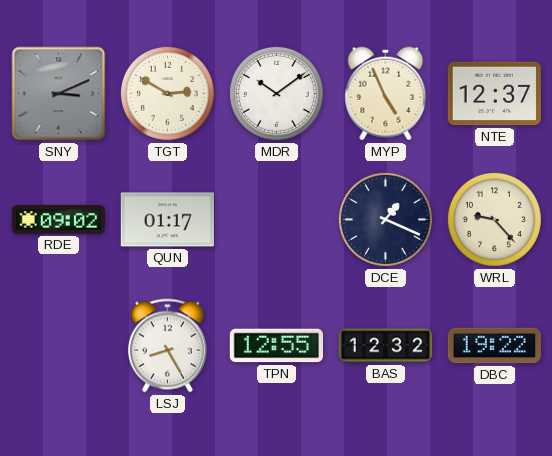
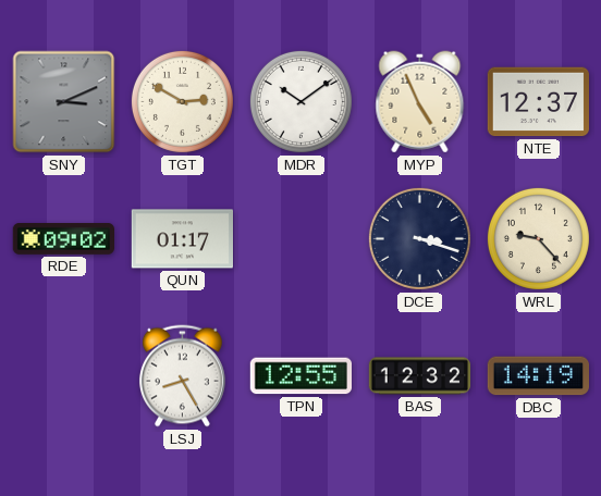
DCE: 1:19 -> 3:18
DBC: 19:22 -> 14:19
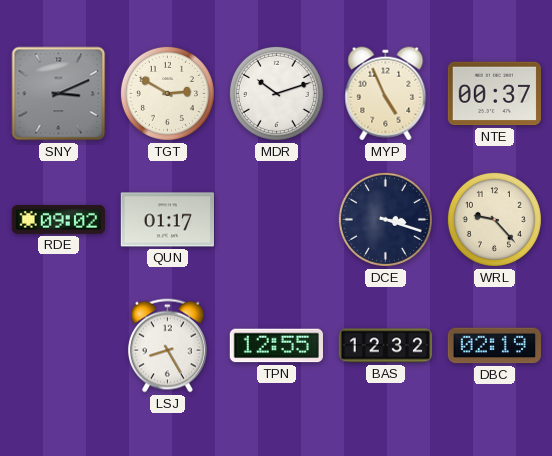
MDR: 10:09 -> 10:12
NTE: 12:37 -> 00:37
DBC: 14:19 -> 02:19
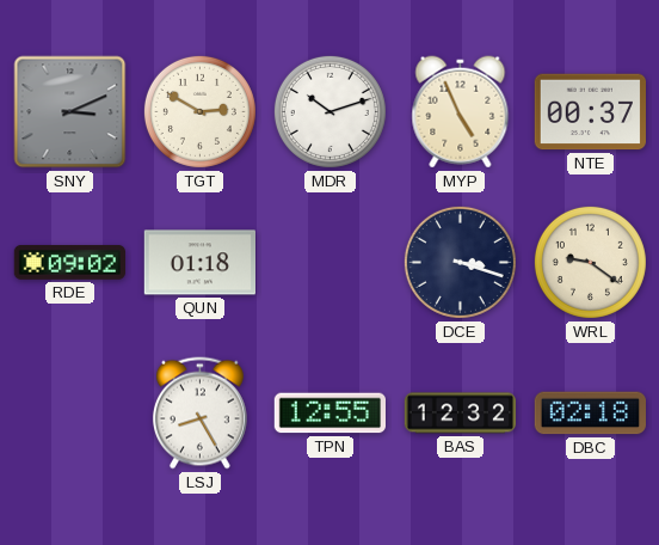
QUN: 01:17 -> 01:18
WRL: 9:23 -> 9:21
DBC: 02:19 -> 02:18
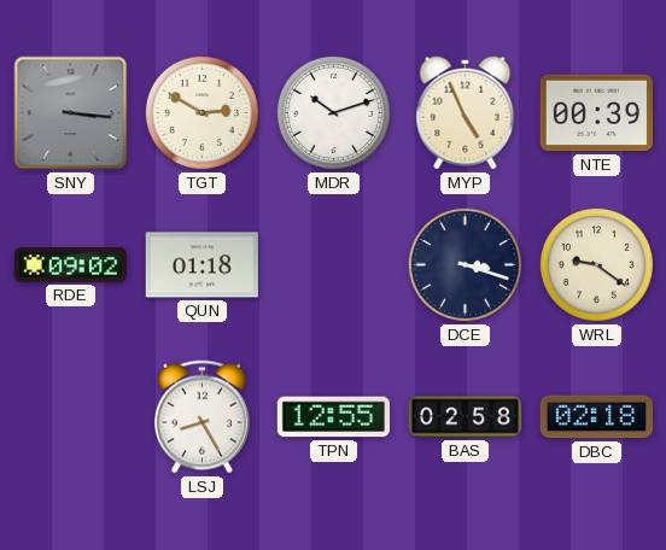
SNY: 3:11 -> 3:16
NTE: 00:37 -> 00:39
BAS: 12:32 -> 02:58
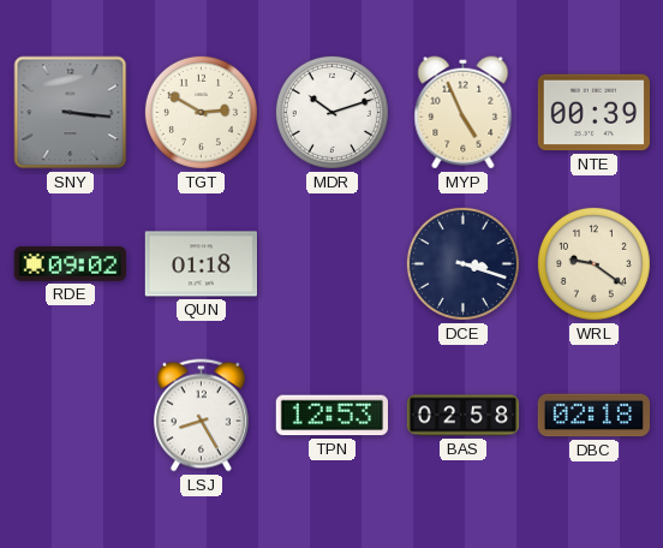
TPN: 12:55 -> 12:53
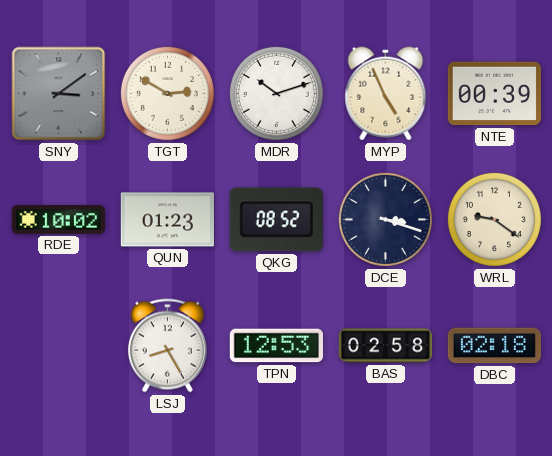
SNY: 3:16 -> 3:09
RDE: 09:02 -> 10:02
QUN: 01:18 -> 01:23
QKG: none -> 08:52
